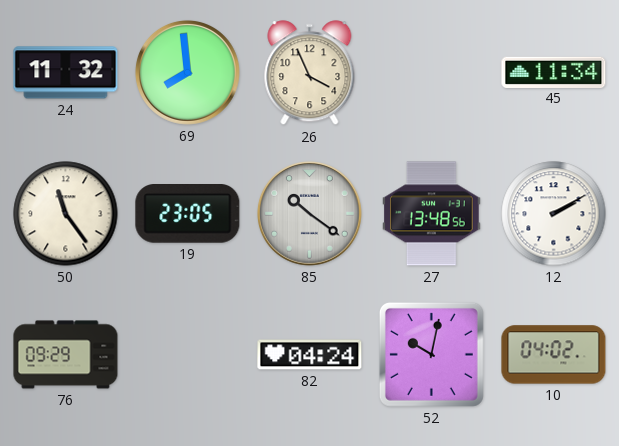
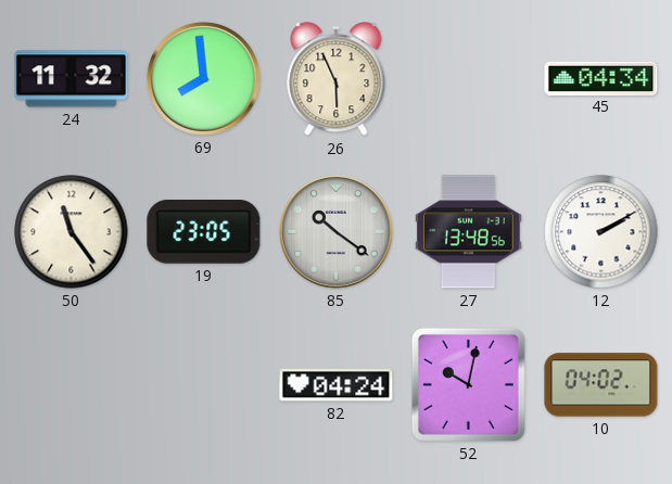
26: 3:56 -> 5:56
45: 11:34 -> 04:34
76: 09:29 -> none
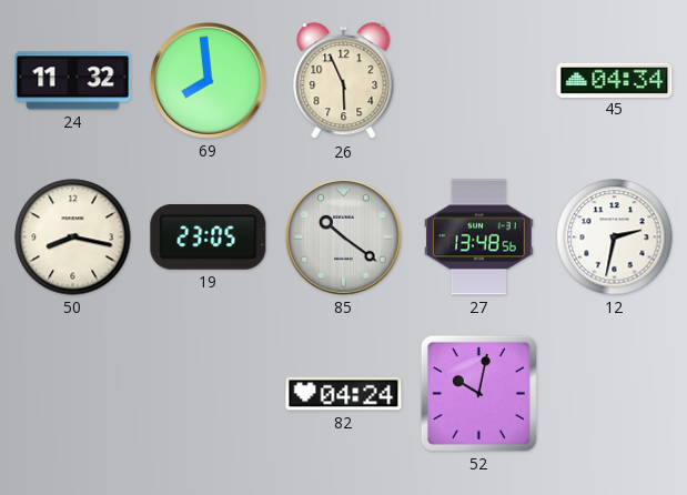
50: 11:24 -> 8:17
12: 2:10 -> 2:32
10: 04:02 -> none
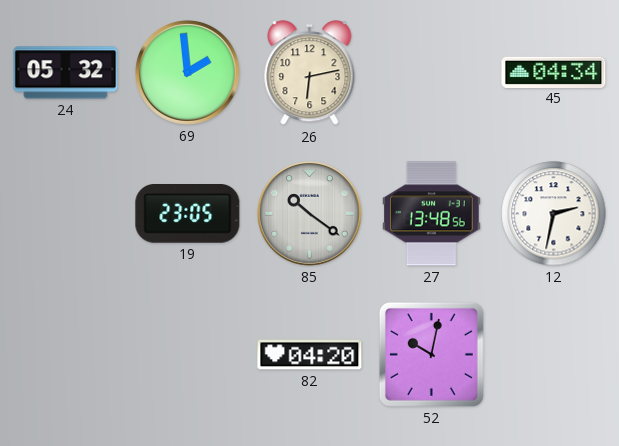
24: 11:32 -> 05:32
69: 7:59 -> 1:59
26: 5:56 -> 6:13
50: 8:17 -> none
82: 04:24 -> 04:20
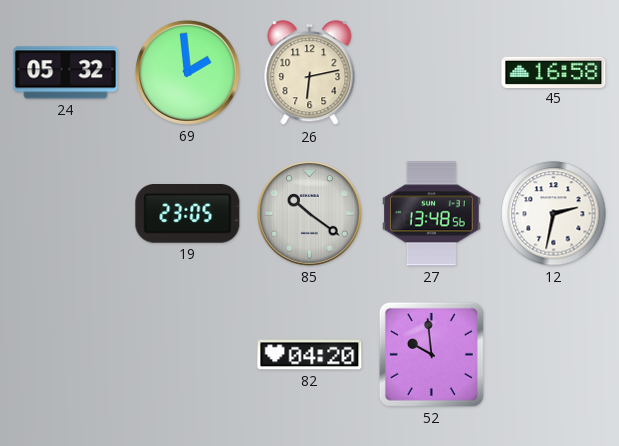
45: 04:34 -> 16:58
52: 10:02 -> 9:59
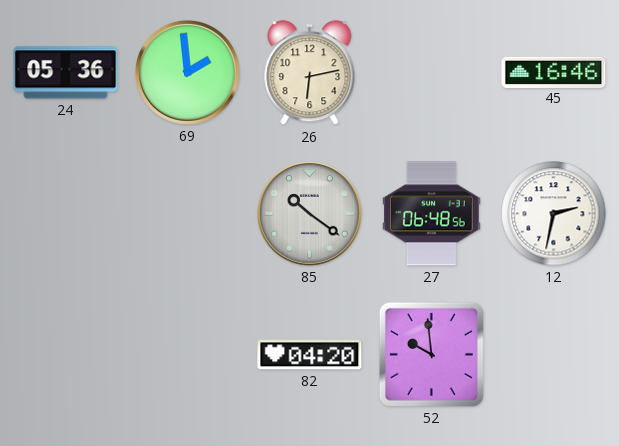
24: 05:32 -> 05:36
45: 16:58 -> 16:46
19: 23:05 -> none
27: 13:48 -> 06:48
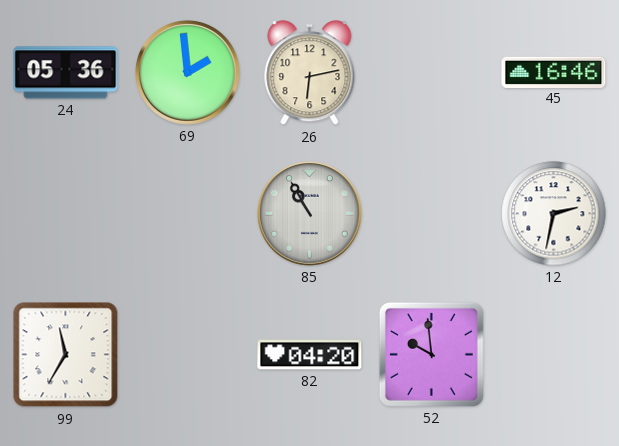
85: 10:21 -> 10:55
27: 06:48 -> none
99: none -> 11:35
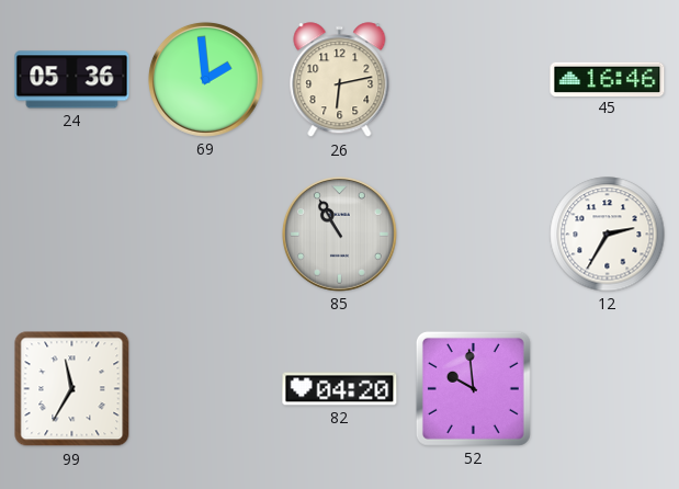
12: 2:32 -> 2:35
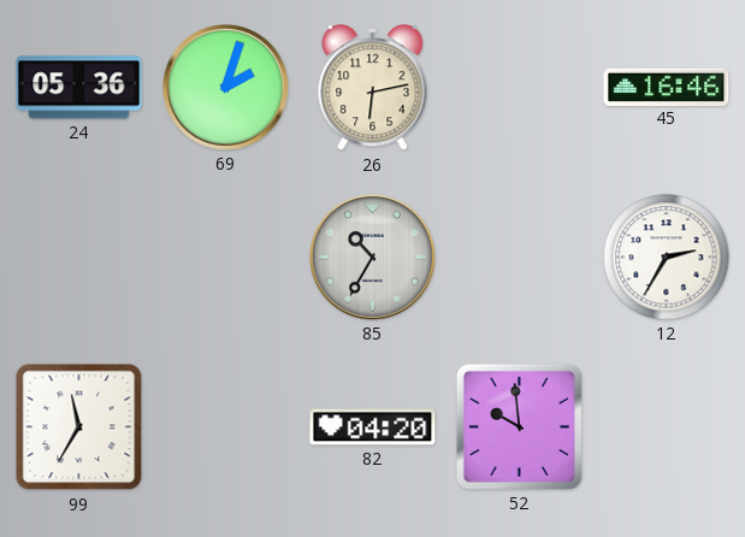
69: 1:59 -> 2:03
85: 10:55 -> 10:35
